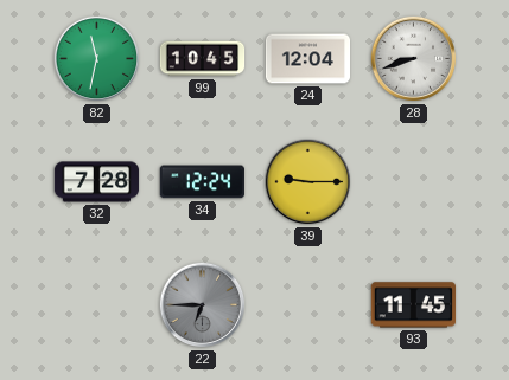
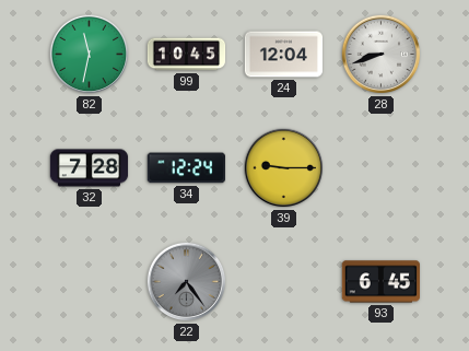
22: 6:45 -> 7:24
93: 11:45 -> 6:45
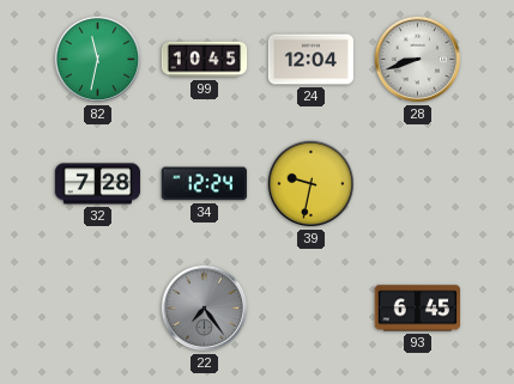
39: 9:15 -> 9:32
